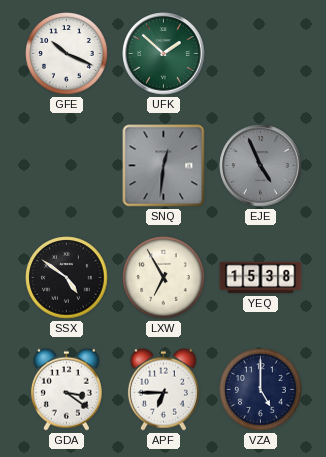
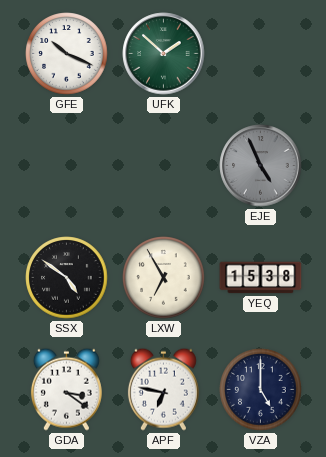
SNQ: 12:31 -> none
APF: 6:45 -> 6:47
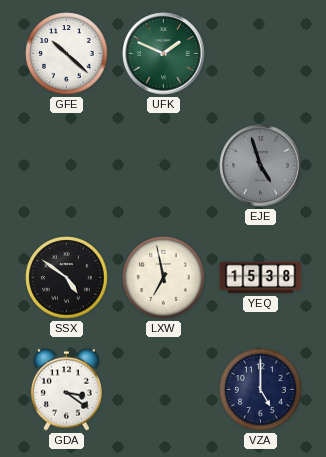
GFE: 10:19 -> 10:22
UFK: 1:52 -> 1:49
EJE: 4:56 -> 4:57
LXW: 6:55 -> 6:58
APF: 6:47 -> none
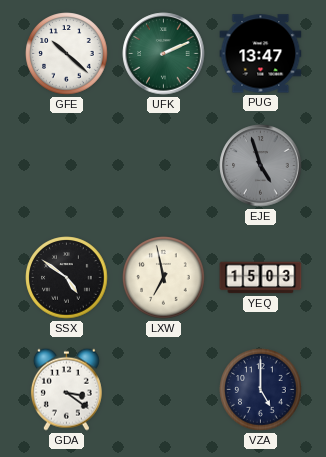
UFK: 1:49 -> 2:11
PUG: none -> 13:47
YEQ: 15:38 -> 15:03
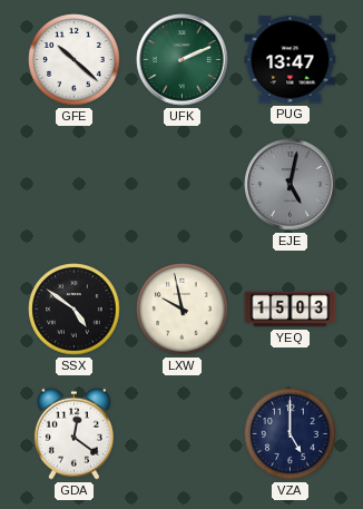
EJE: 4:57 -> 5:02
LXW: 6:58 -> 9:58
GDA: 3:21 -> 12:21
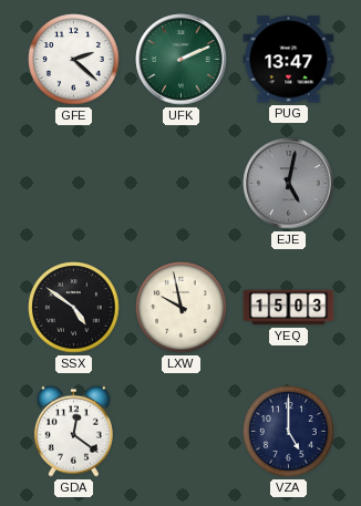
GFE: 10:22 -> 2:22
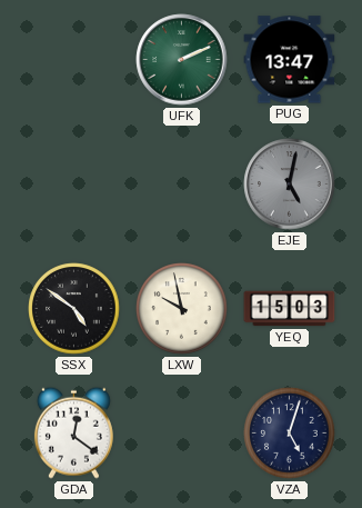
GFE: 2:22 -> none
VZA: 5:00 -> 5:03
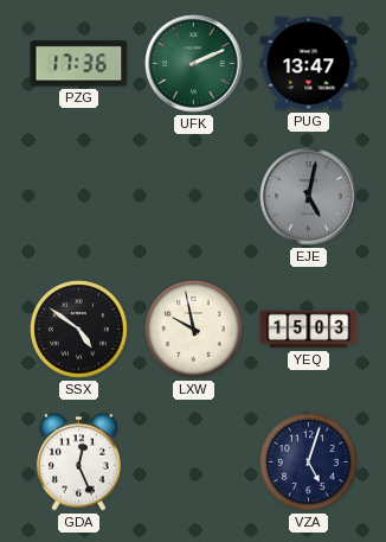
PZG: none -> 17:36
GDA: 12:21 -> 12:26
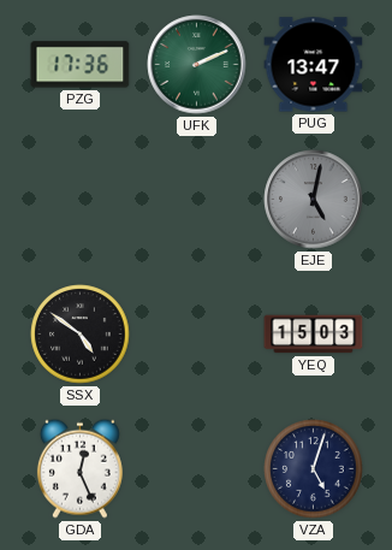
LXW: 9:58 -> none
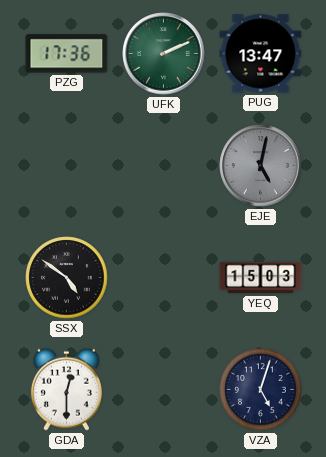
GDA: 12:26 -> 12:30
